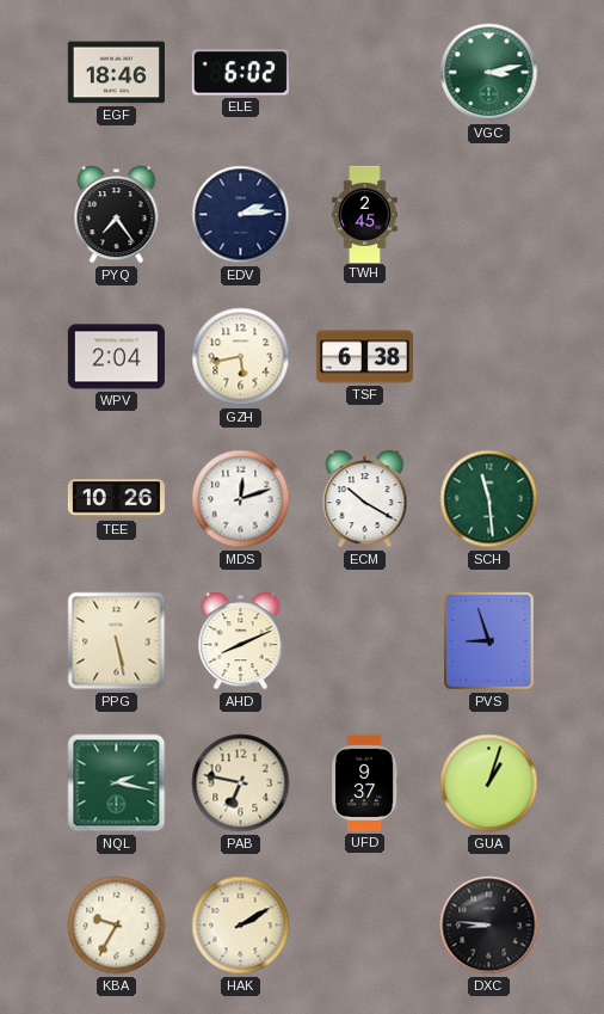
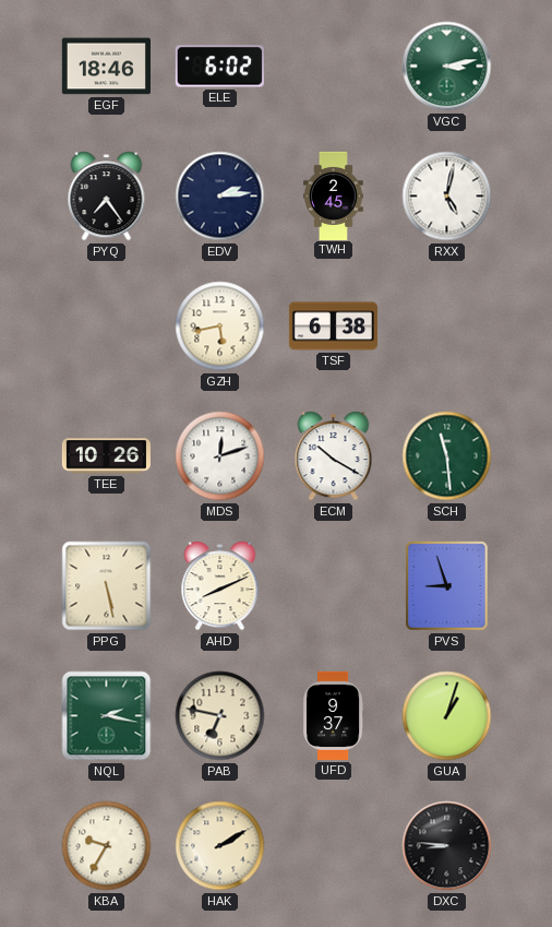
RXX: none -> 5:02
WPV: 2:04 -> none
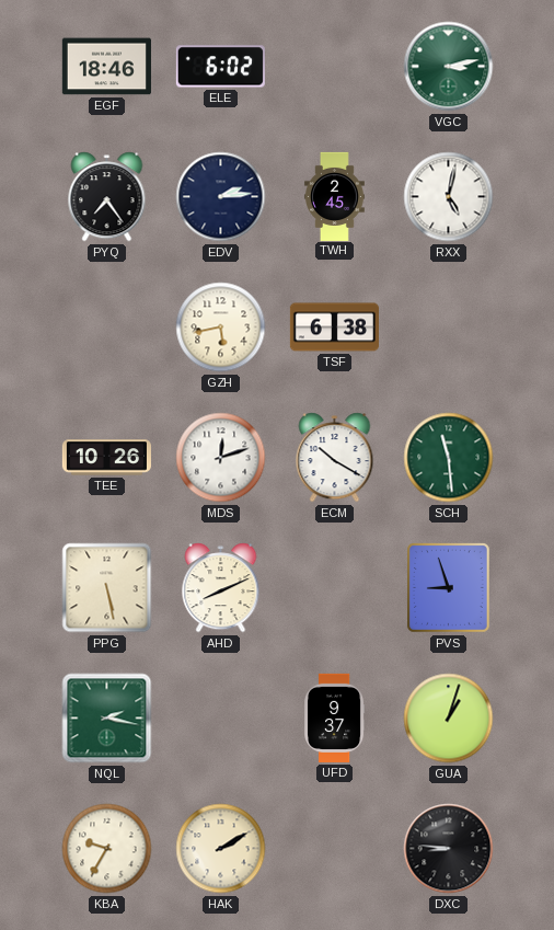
PAB: 6:47 -> none
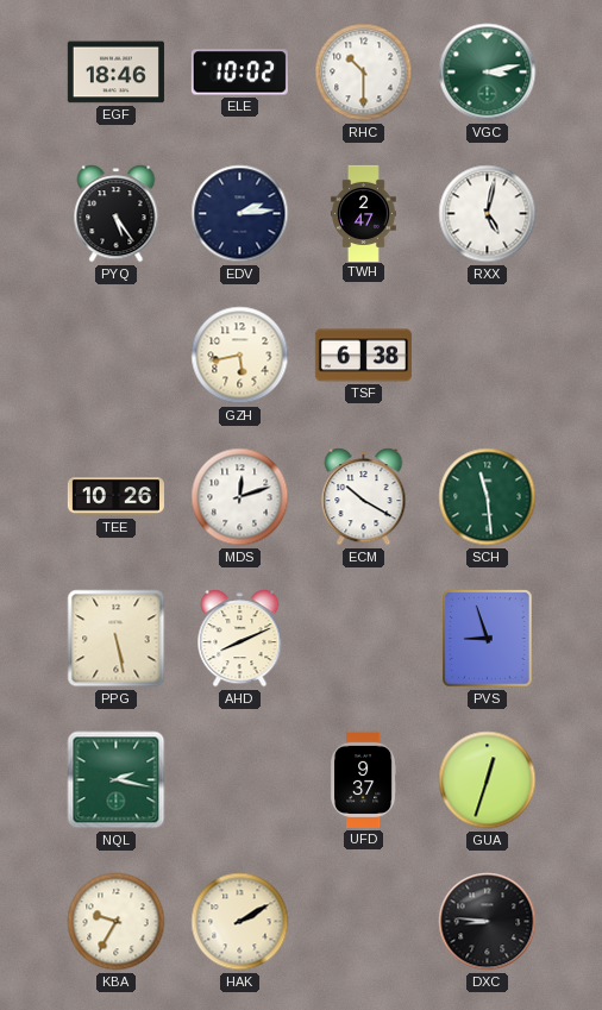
ELE: 6:02 -> 10:02
RHC: none -> 10:30
PYQ: 7:24 -> 5:24
TWH: 2:45 -> 2:47
GUA: 1:03 -> 12:33
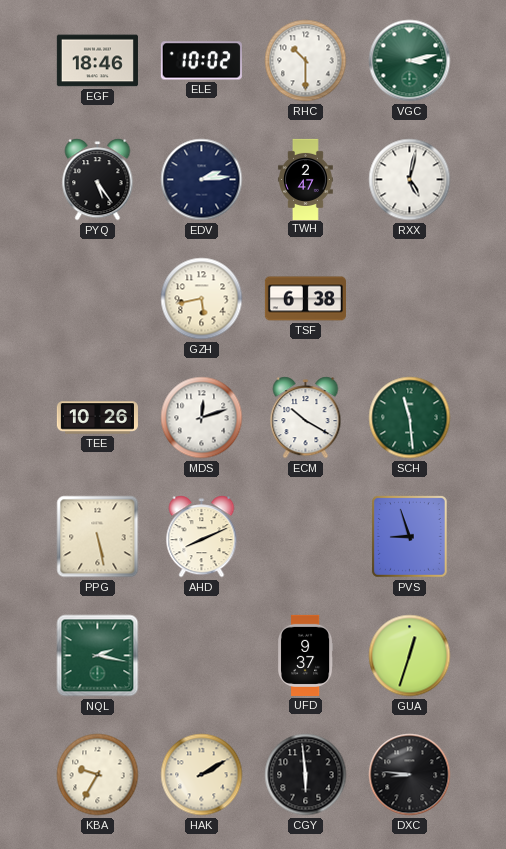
CGY: none -> 5:59
